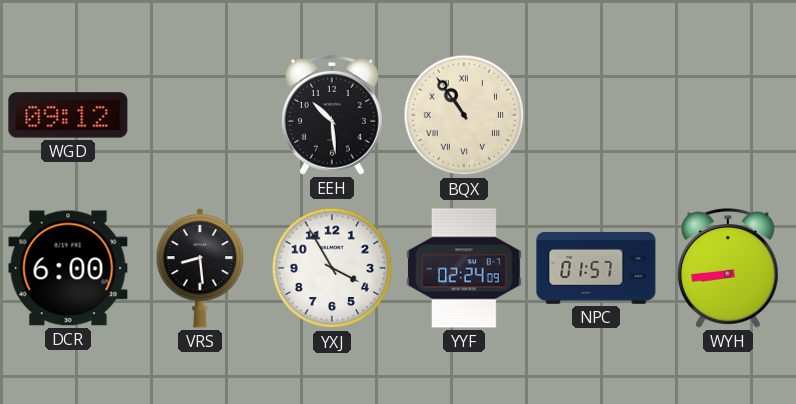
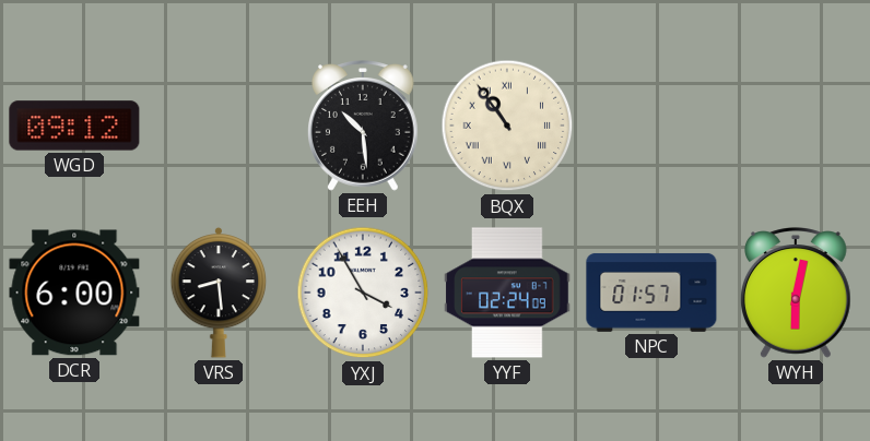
WYH: 8:44 -> 6:02
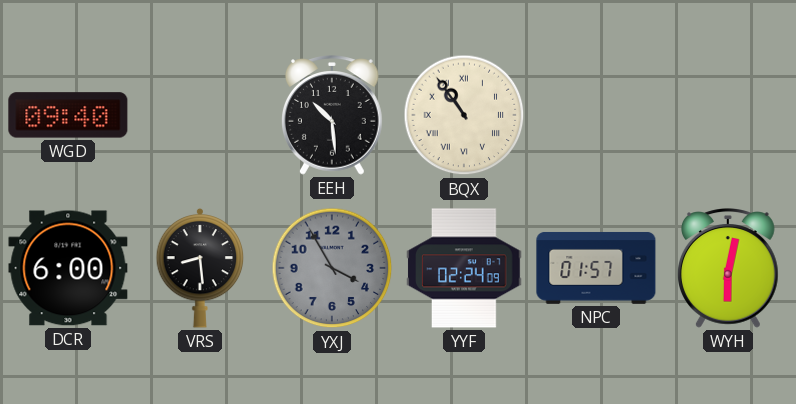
WGD: 09:12 -> 09:40
YXJ dial: white -> grey
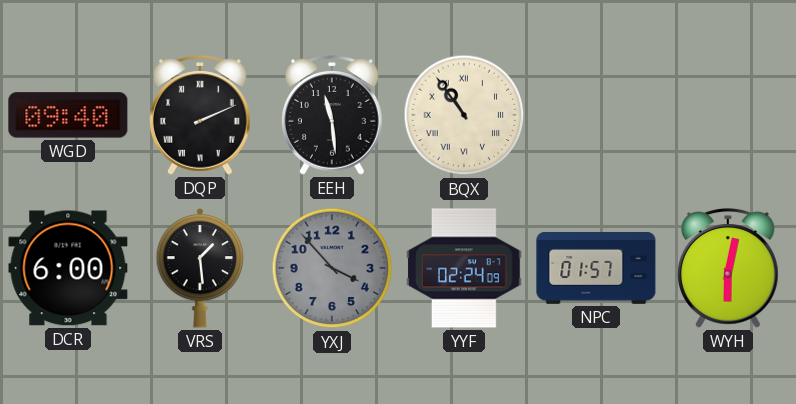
DQP: none -> 2:11
EEH: 10:29 -> 11:29
VRS: 8:29 -> 1:29
YXJ: 3:55 -> 3:53
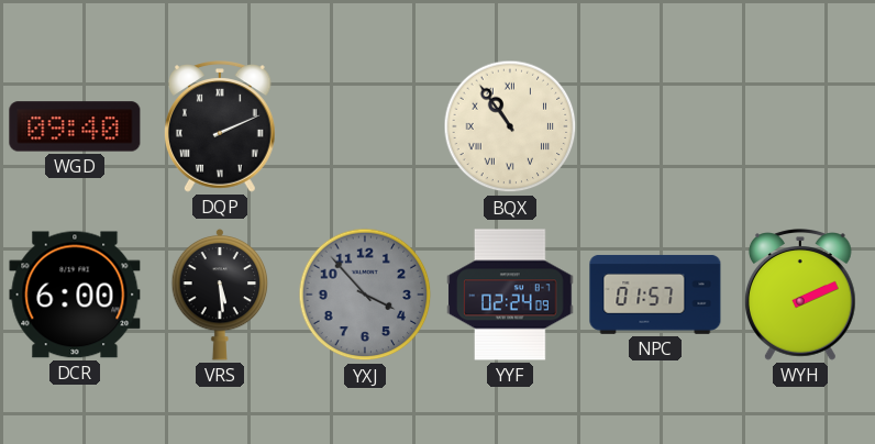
EEH: 11:29 -> none
VRS: 1:29 -> 5:29
WYH: 6:02 -> 2:11
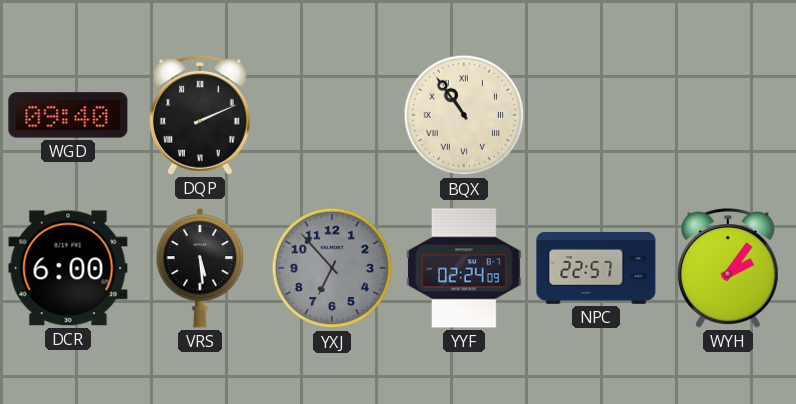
YXJ: 3:53 -> 6:53
NPC: 01:57 -> 22:57
WYH: 2:11 -> 2:06
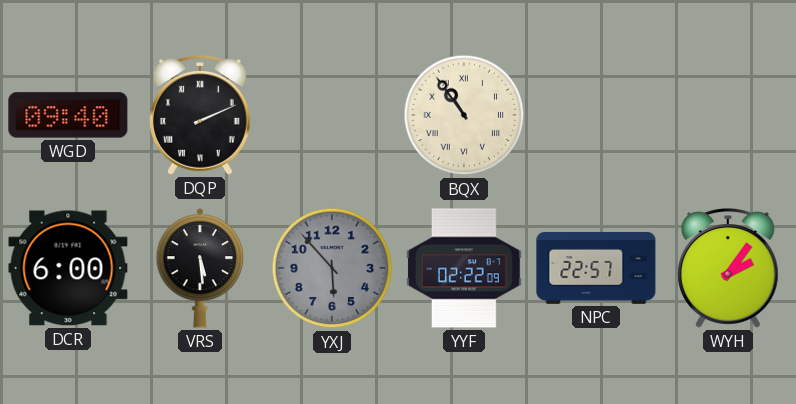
YXJ: 6:53 -> 5:53
YYF: 02:24 -> 02:22
